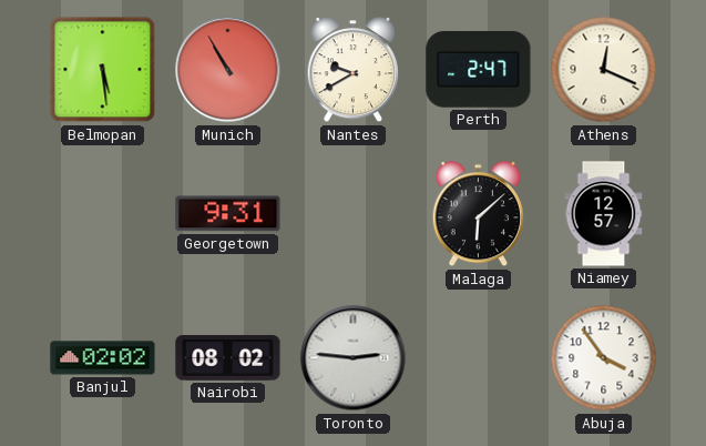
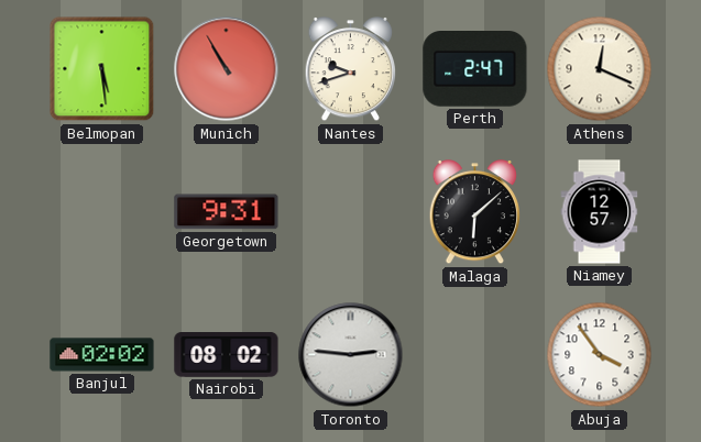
Nantes: 9:40 -> 9:42
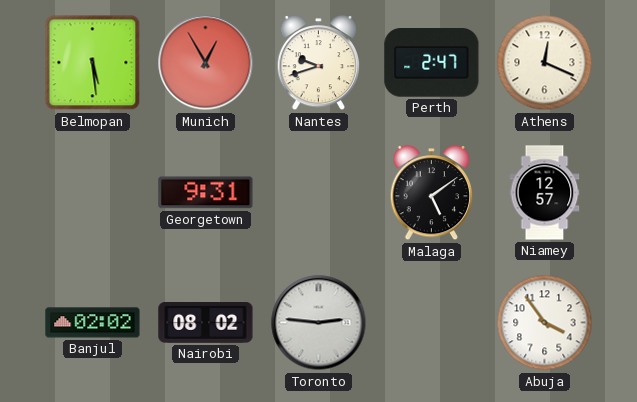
Munich: 10:55 -> 12:55
Malaga: 6:08 -> 5:09
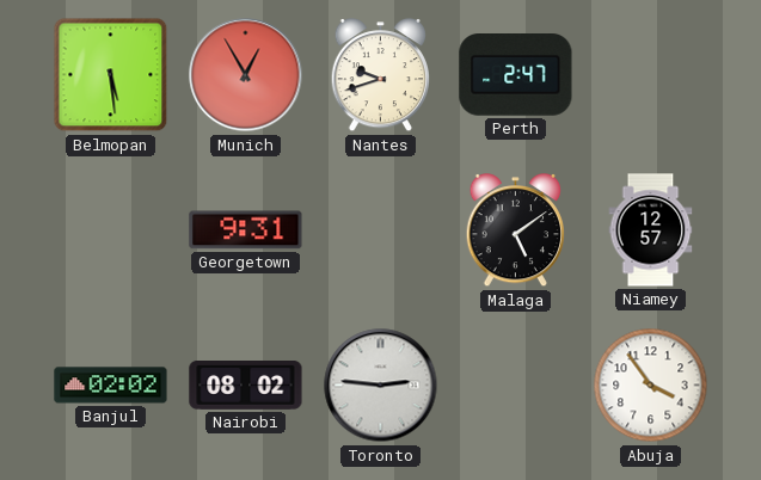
Athens: 12:19 -> none
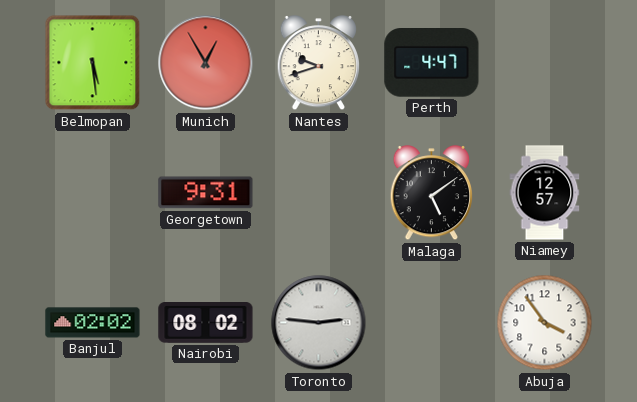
Perth: 2:47 -> 4:47
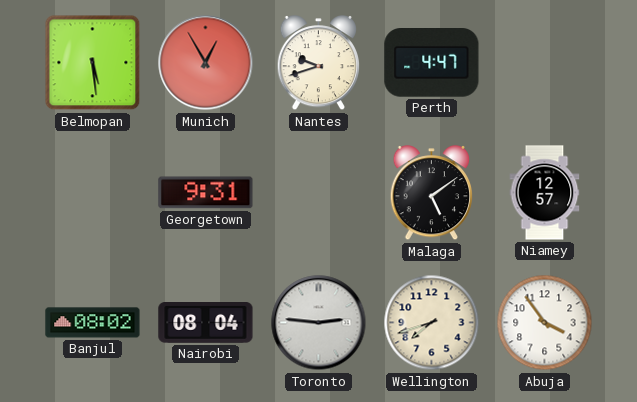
Banjul: 02:02 -> 08:02
Nairobi: 08:02 -> 08:04
Wellington: none -> 7:42
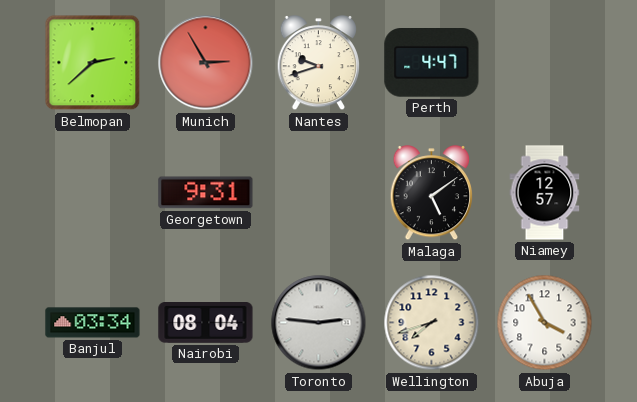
Belmopan: 5:29 -> 2:38
Munich: 12:55 -> 2:55
Banjul: 08:02 -> 03:34
Abuja: 3:54 -> 3:55
